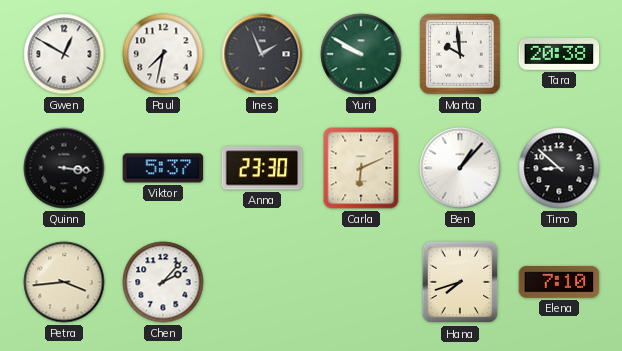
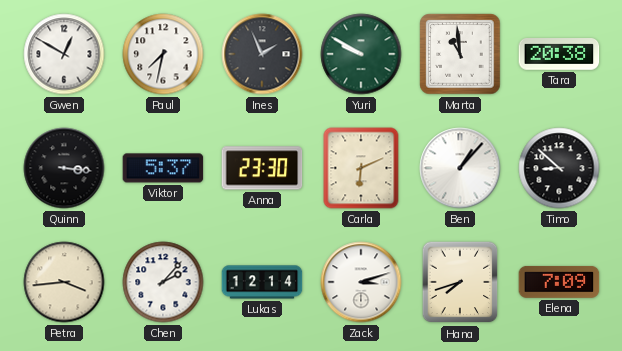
Marta: 9:59 -> 10:59
Lukas: none -> 12:14
Zack: none -> 3:12
Elena: 7:10 -> 7:09
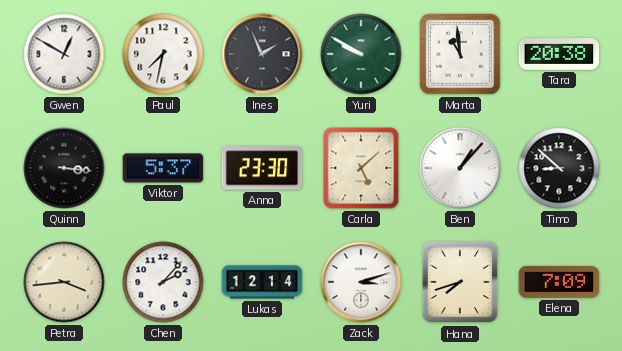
Carla: 6:11 -> 5:08
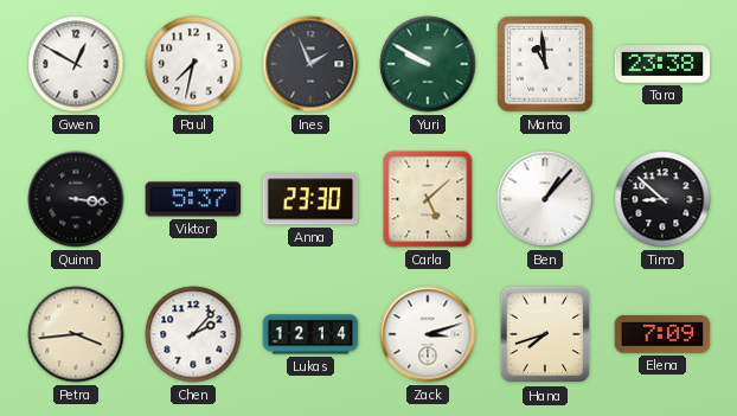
Tara: 20:38 -> 23:38
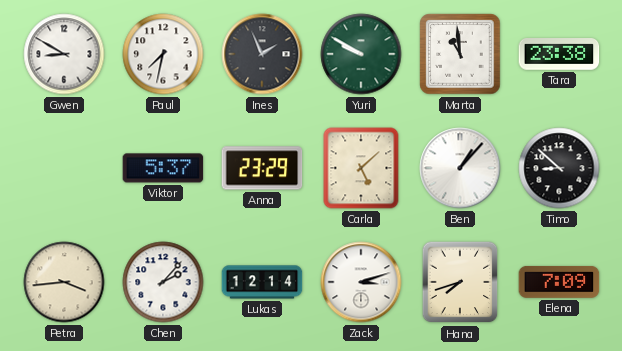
Gwen: 12:50 -> 8:50
Quinn: 3:16 -> none
Anna: 23:30 -> 23:29
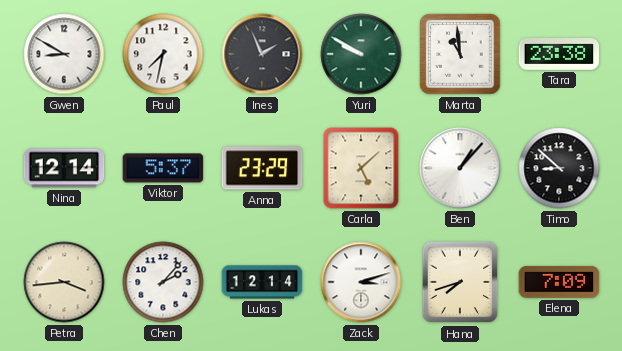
Nina: none -> 12:14
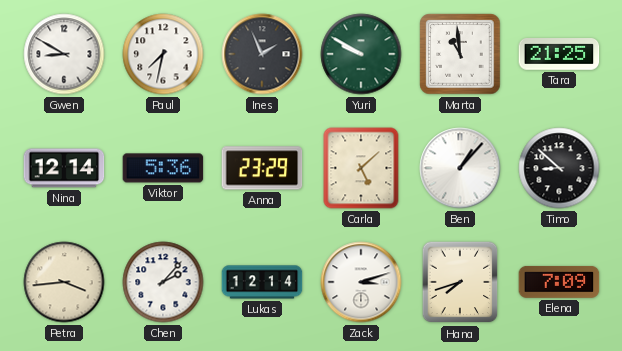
Tara: 23:38 -> 21:25
Viktor: 5:37 -> 5:36
